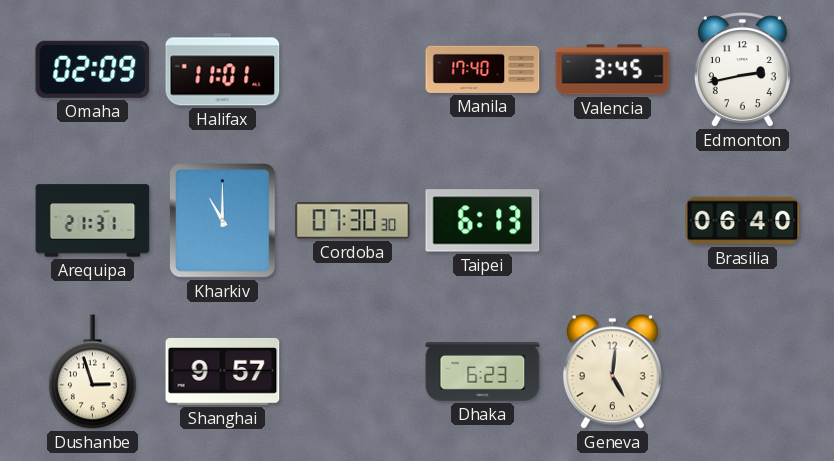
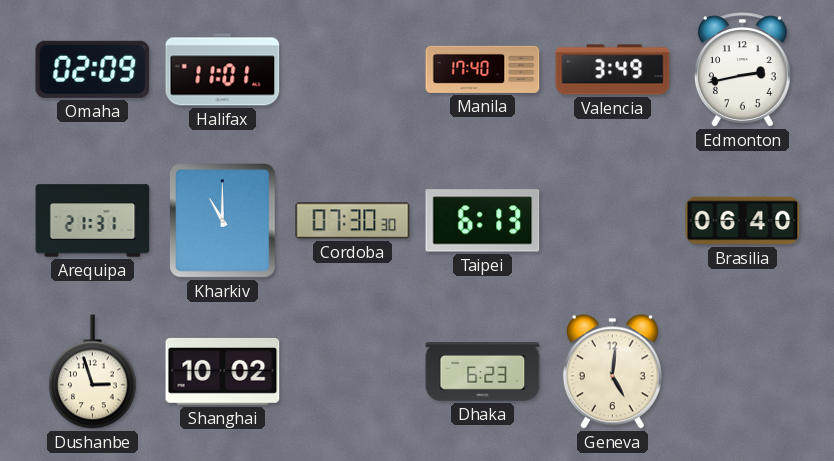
Valencia: 3:45 -> 3:49
Shanghai: 9:57 -> 10:02
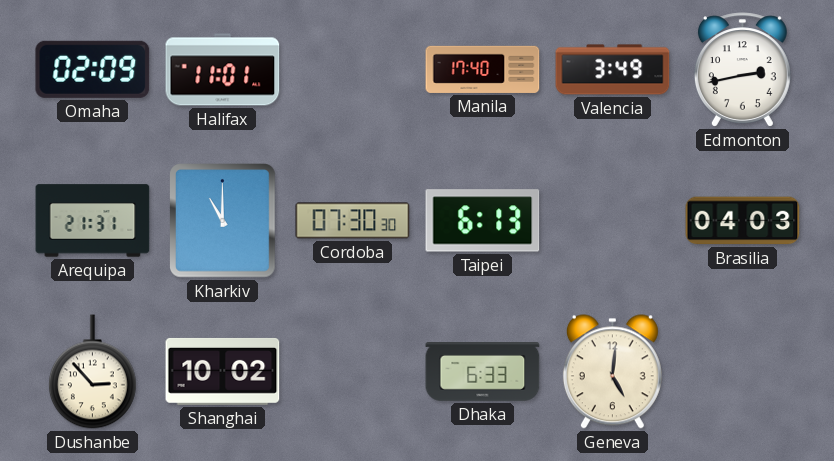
Brasilia: 06:40 -> 04:03
Dushanbe: 2:57 -> 2:53
Dhaka: 6:23 -> 6:33
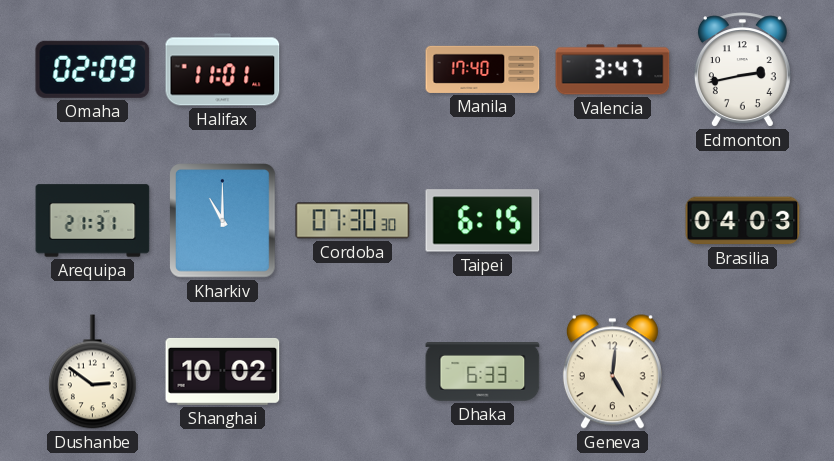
Valencia: 3:49 -> 3:47
Taipei: 6:13 -> 6:15
Dushanbe: 2:53 -> 2:51
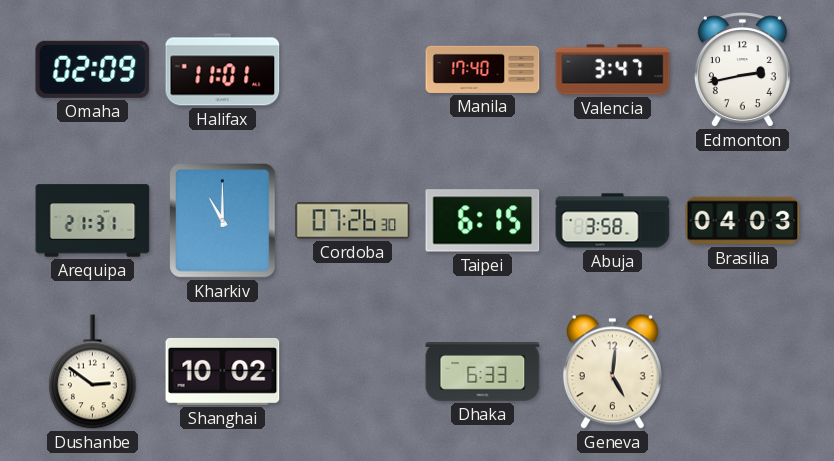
Cordoba: 07:30 -> 07:26
Abuja: none -> 3:58
